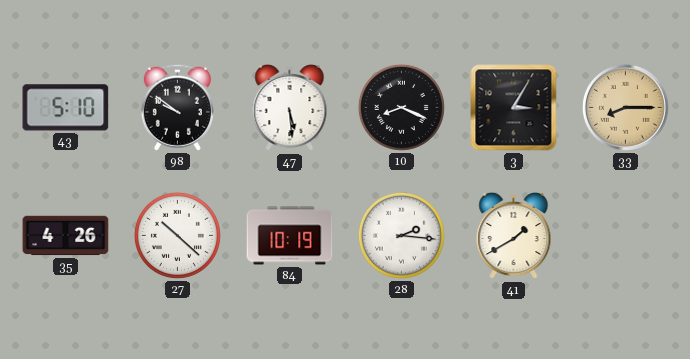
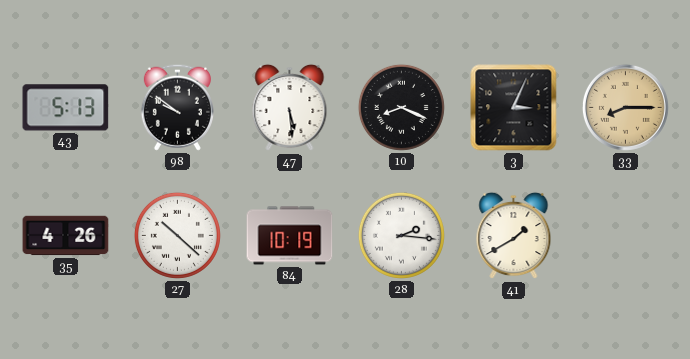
43: 5:10 -> 5:13
3: 3:05 -> 3:04
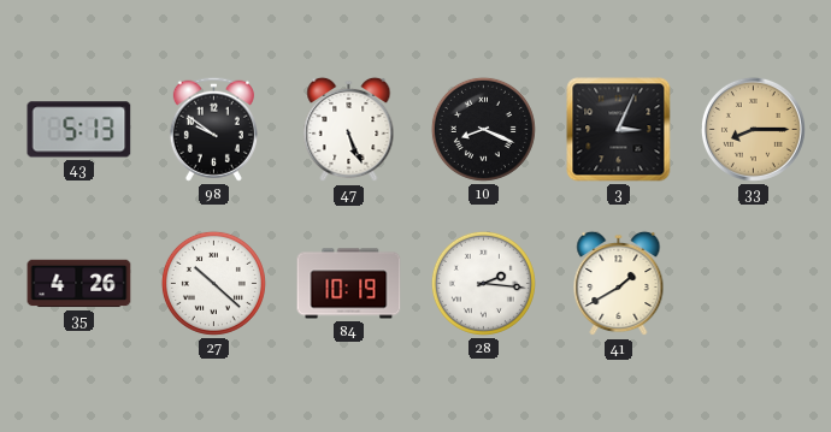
47: 5:29 -> 5:26
